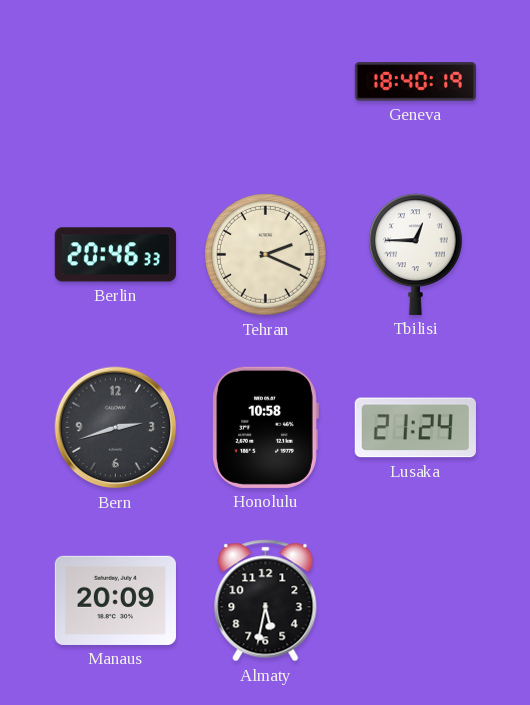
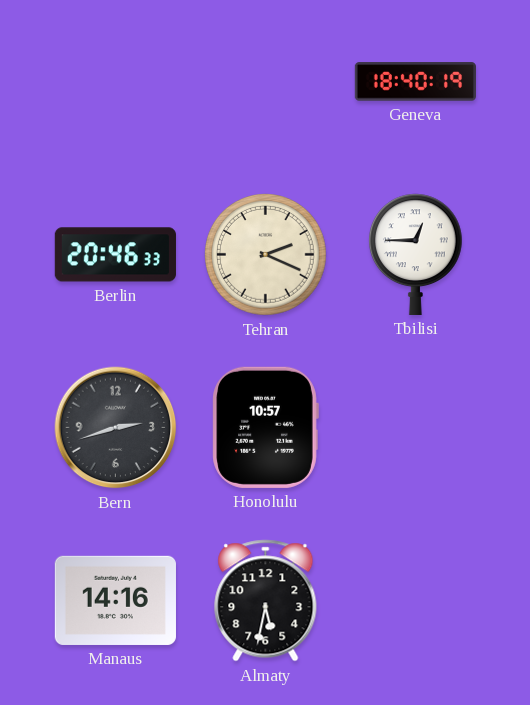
Honolulu: 10:58 -> 10:57
Lusaka: 21:24 -> none
Manaus: 20:09 -> 14:16
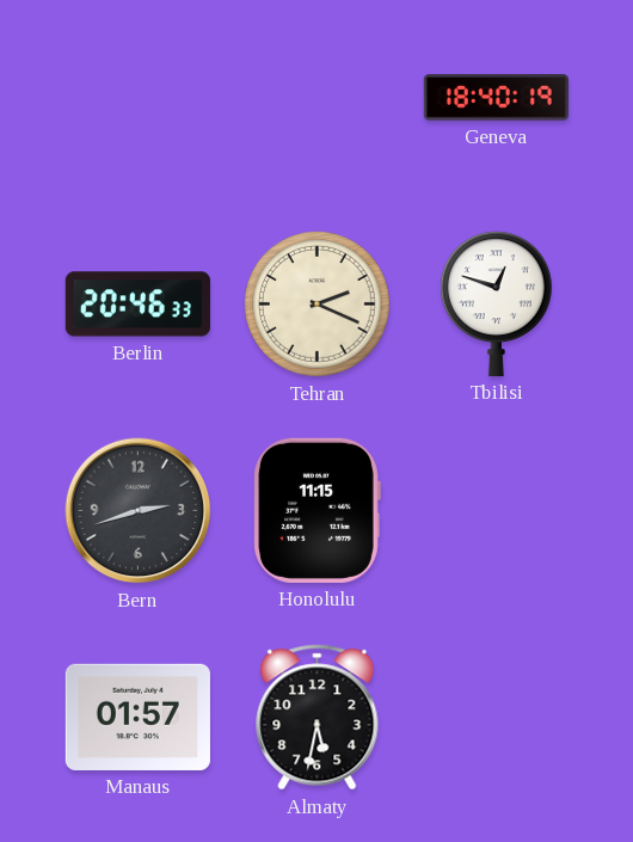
Tbilisi: 12:45 -> 12:48
Honolulu: 10:57 -> 11:15
Manaus: 14:16 -> 01:57
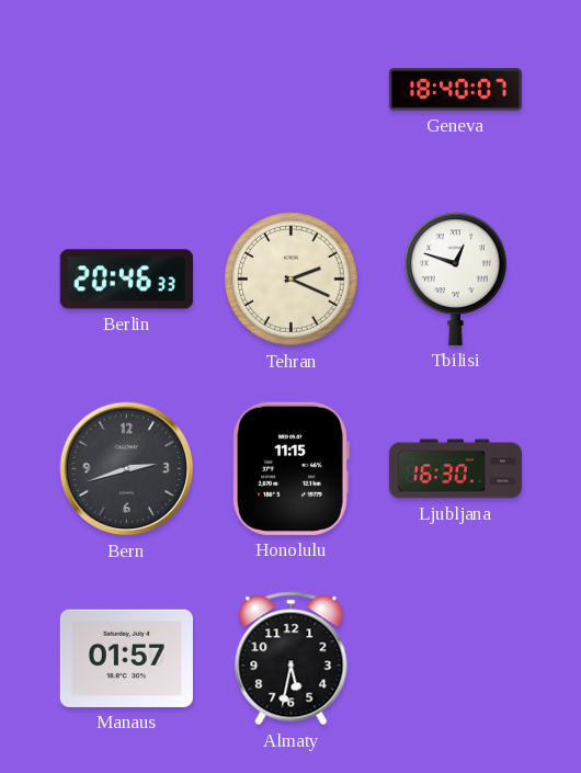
Geneva: 18:40:19 -> 18:40:07
Ljubljana: none -> 16:30
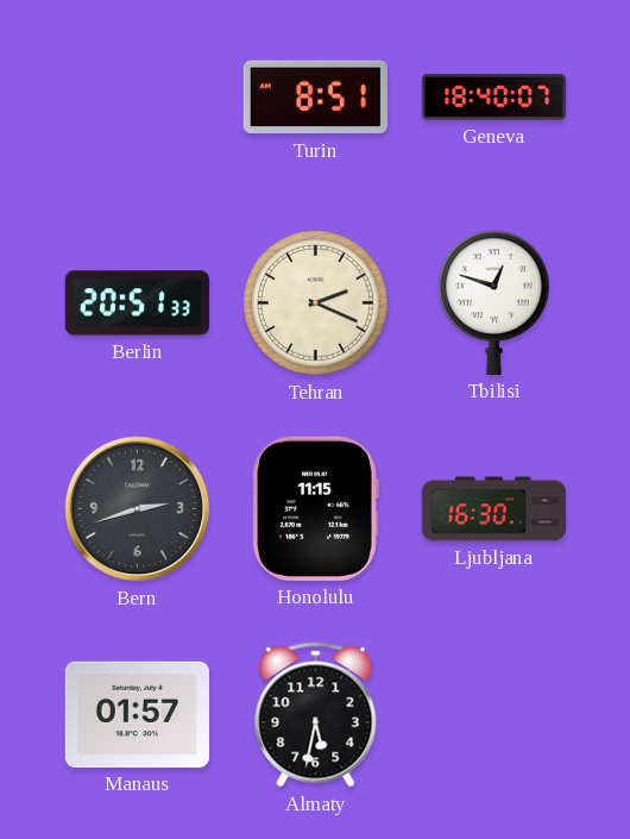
Turin: none -> 8:51
Berlin: 20:46 -> 20:51
